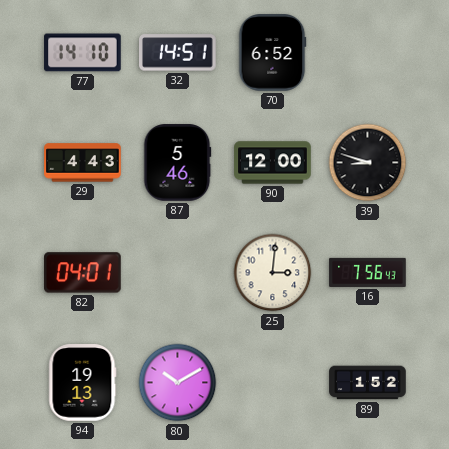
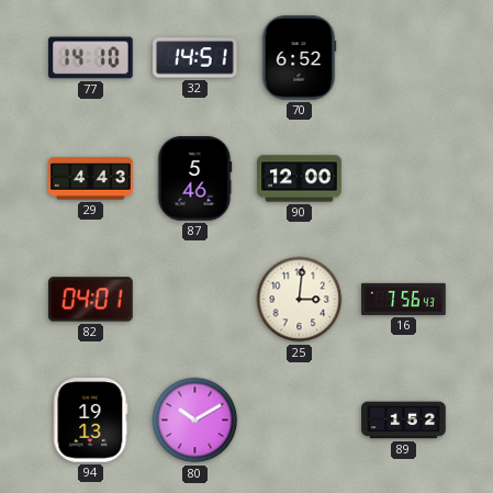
39: 8:48 -> none
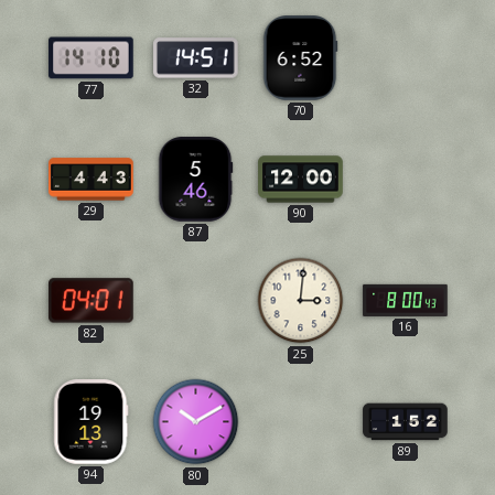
16: 7:56 -> 8:00
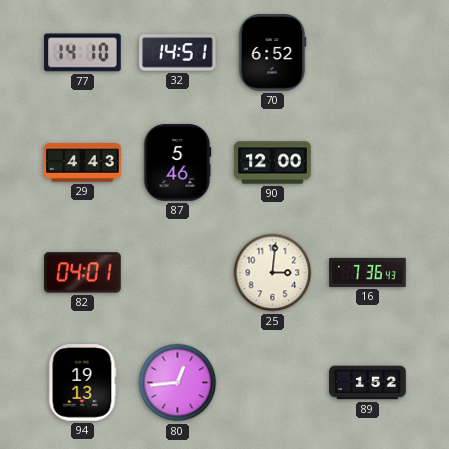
16: 8:00 -> 7:36
80: 10:10 -> 12:44
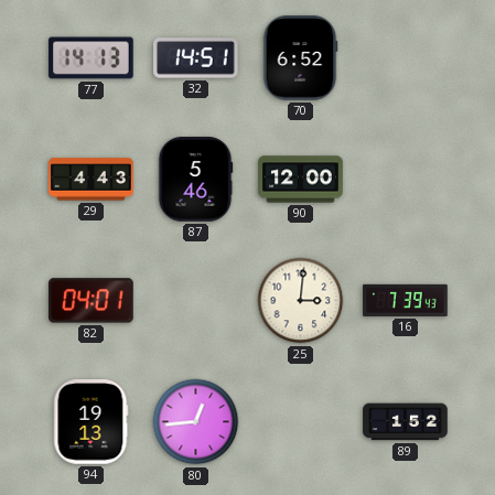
77: 14:10 -> 14:13
16: 7:36 -> 7:39
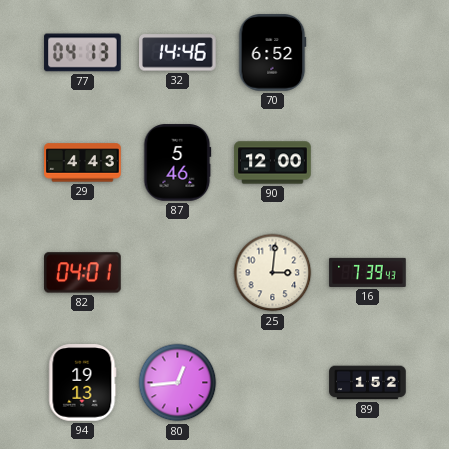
77: 14:13 -> 04:13
32: 14:51 -> 14:46
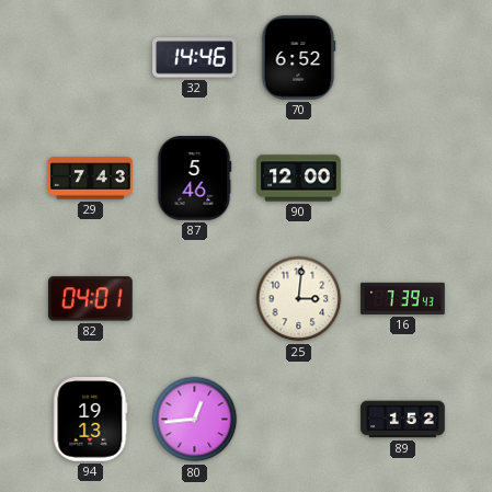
77: 04:13 -> none
29: 4:43 -> 7:43
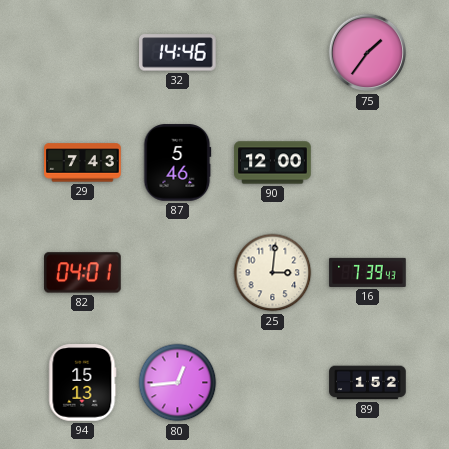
70: 6:52 -> none
75: none -> 1:36
94: 19:13 -> 15:13
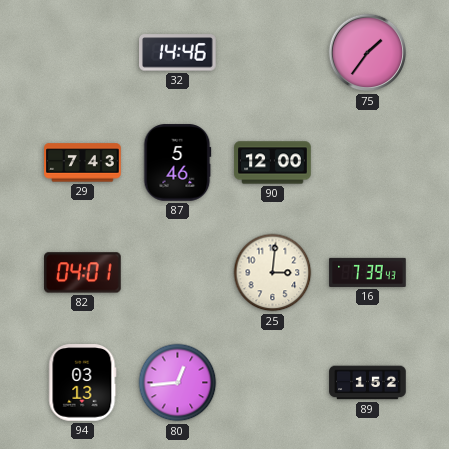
94: 15:13 -> 03:13
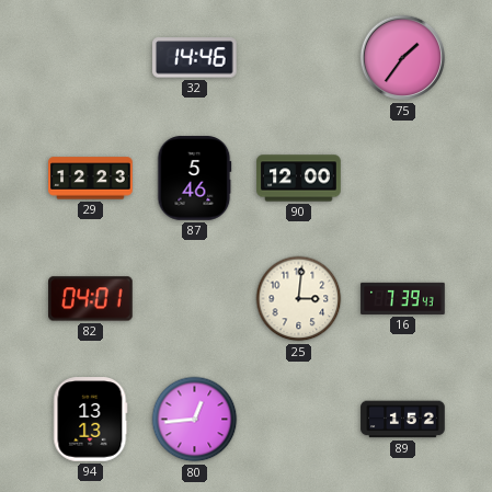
29: 7:43 -> 12:23
94: 03:13 -> 13:13
